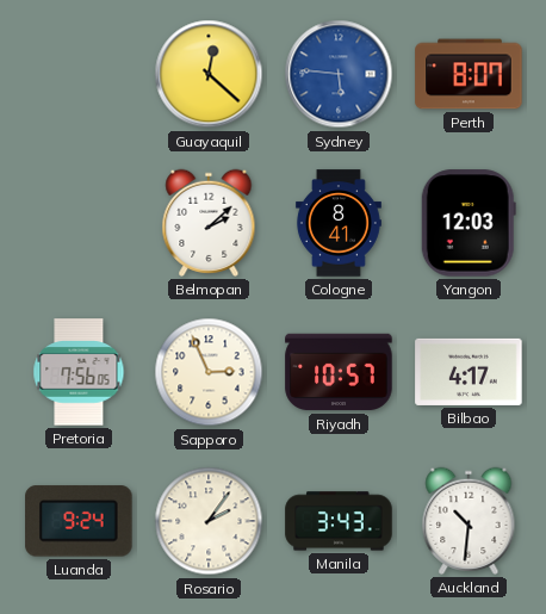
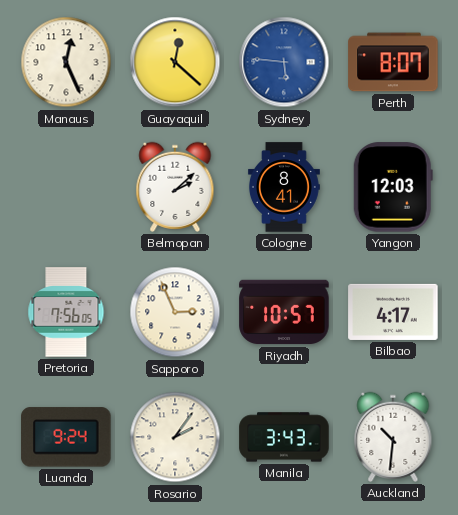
Manaus: none -> 12:26
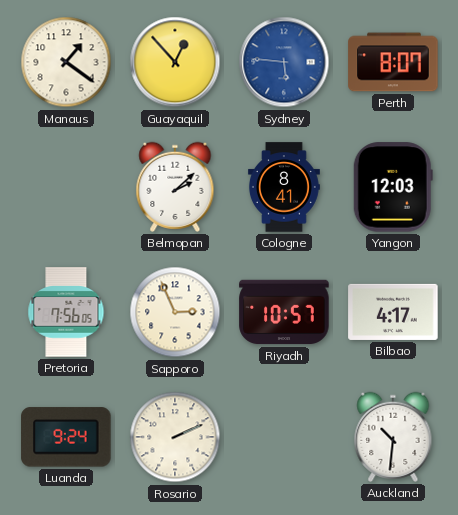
Manaus: 12:26 -> 1:21
Guayaquil: 12:22 -> 12:53
Rosario: 2:06 -> 2:11
Manila: 3:43 -> none
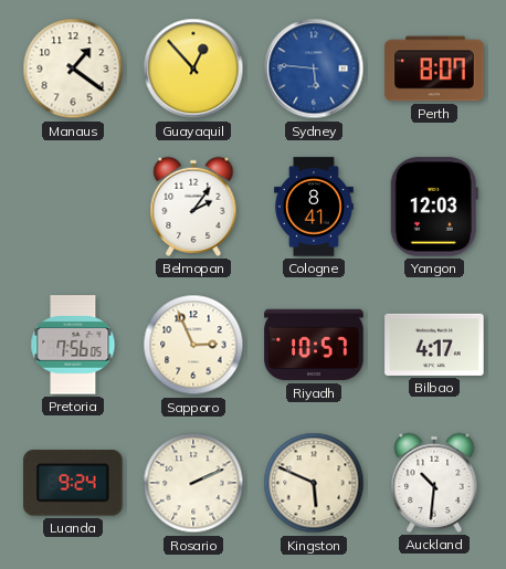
Belmopan: 2:08 -> 2:06
Kingston: none -> 5:49
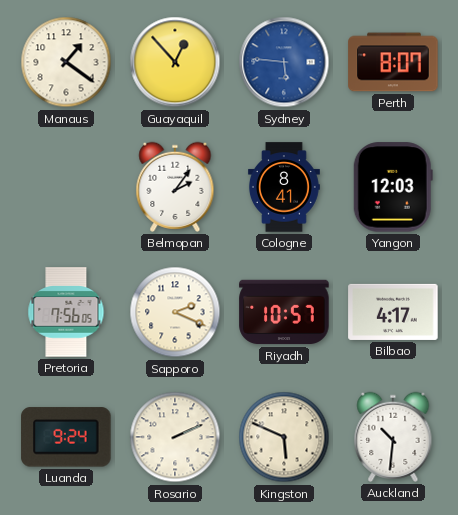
Sapporo: 2:56 -> 2:19
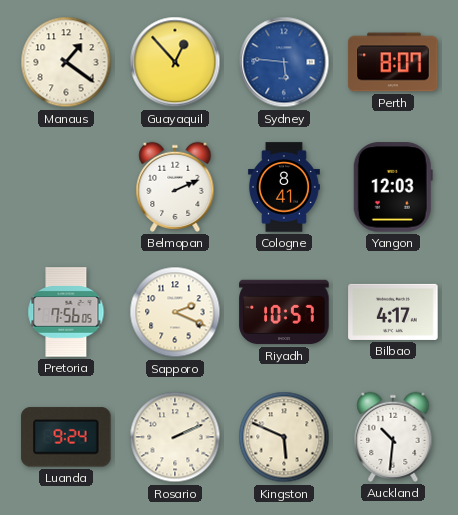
Belmopan: 2:06 -> 2:11
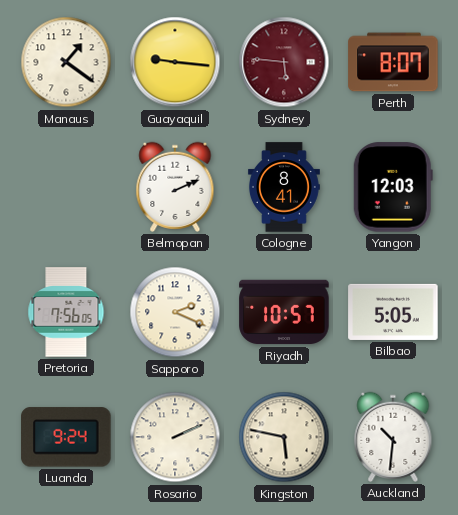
Guayaquil: 12:53 -> 9:16
Sydney dial: blue -> burgundy
Bilbao: 4:17 -> 5:05
Kingston: 5:49 -> 5:47
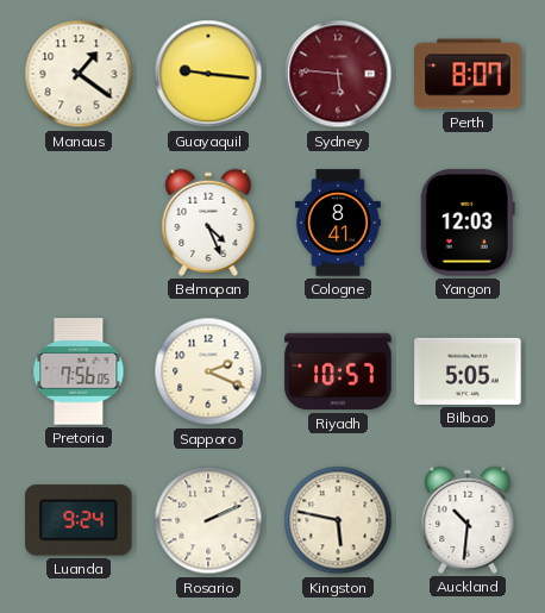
Belmopan: 2:11 -> 4:26
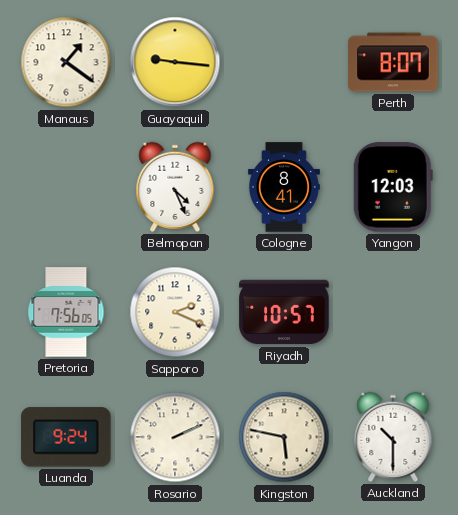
Sydney: 5:46 -> none
Bilbao: 5:05 -> none
Auckland: 10:31 -> 10:30
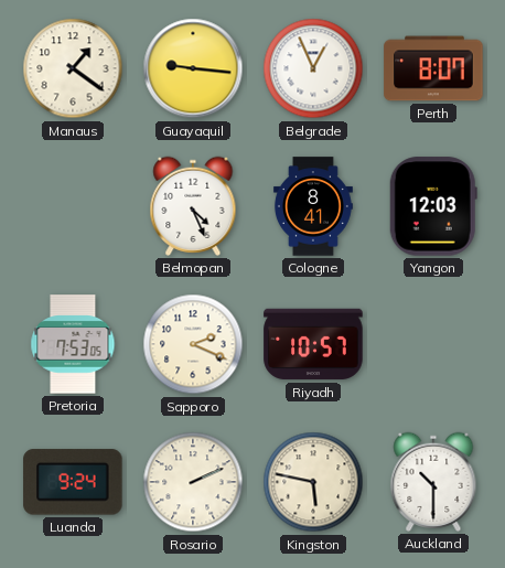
Belgrade: none -> 12:56
Pretoria: 7:56 -> 7:53
